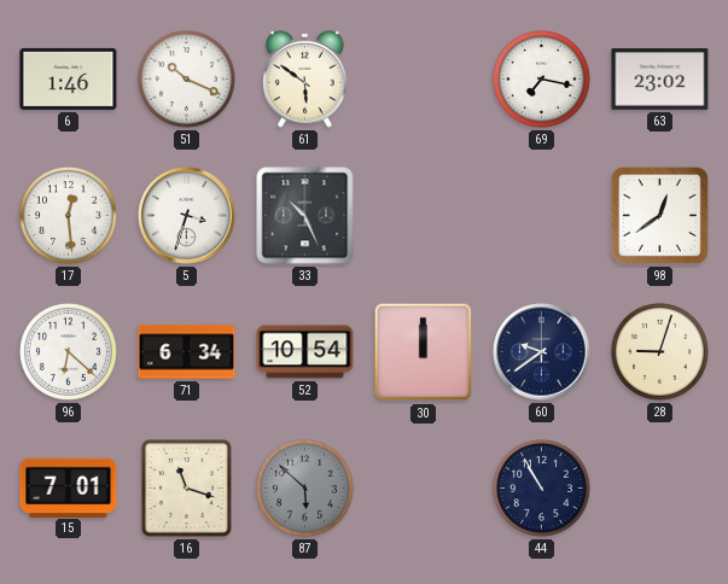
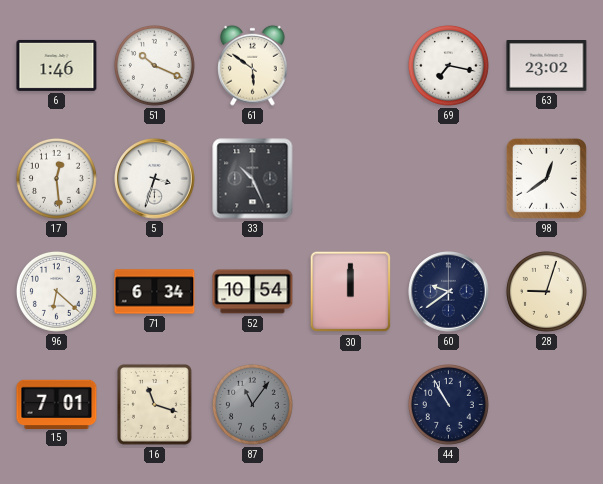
87: 5:52 -> 11:06
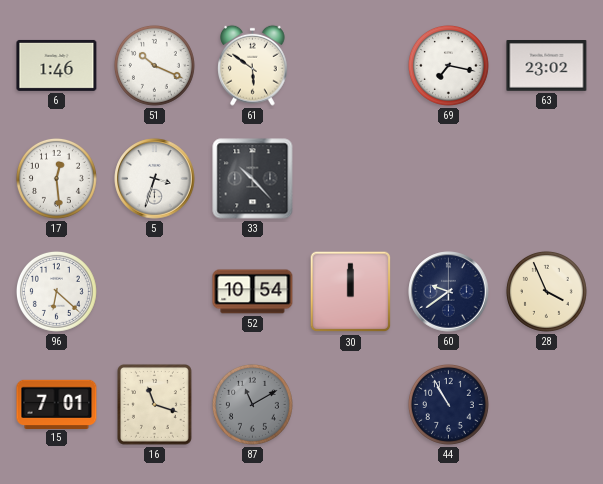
33: 10:26 -> 10:23
98: 12:39 -> none
71: 6:34 -> none
28: 9:03 -> 3:56
87: 11:06 -> 11:10
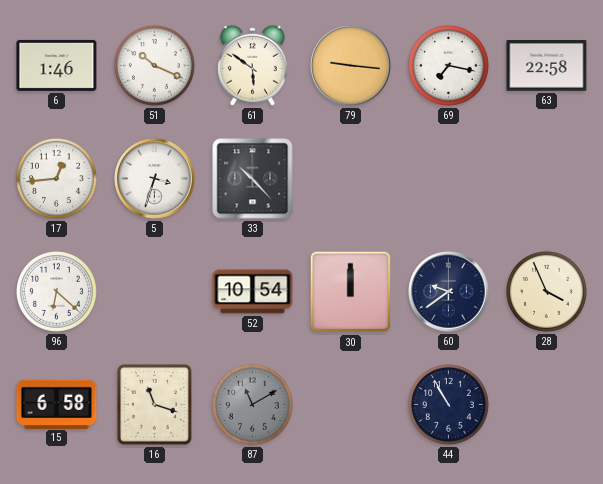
79: none -> 9:16
63: 23:02 -> 22:58
17: 12:29 -> 12:44
15: 7:01 -> 6:58
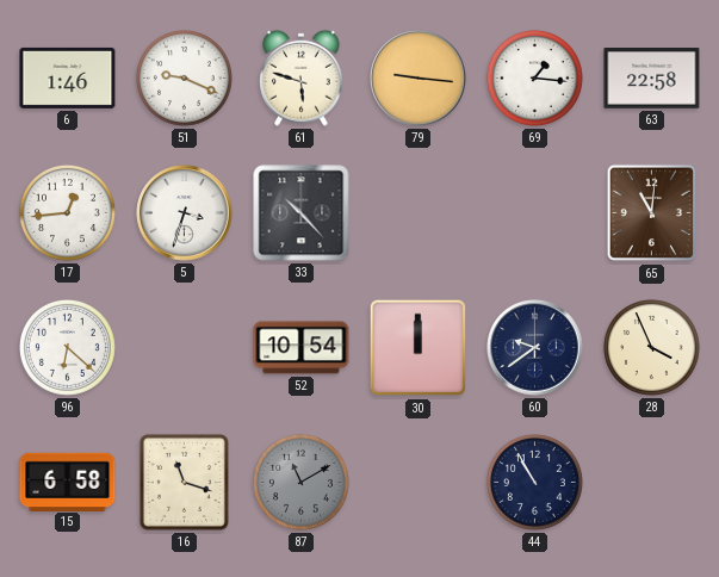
51: 10:19 -> 9:19
61: 5:51 -> 5:48
69: 7:17 -> 1:16
65: none -> 11:01
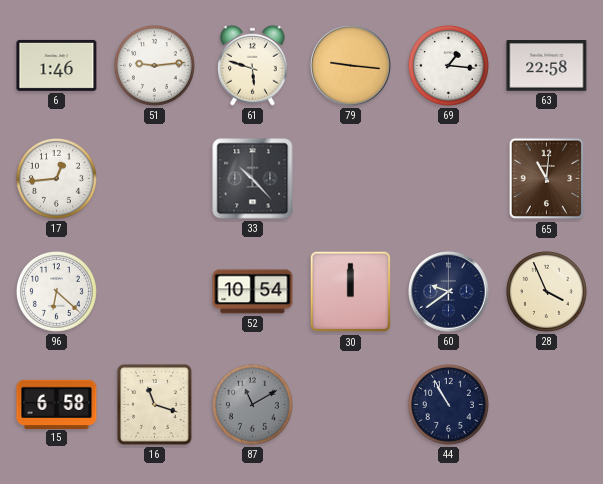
51: 9:19 -> 9:14
5: 3:33 -> none
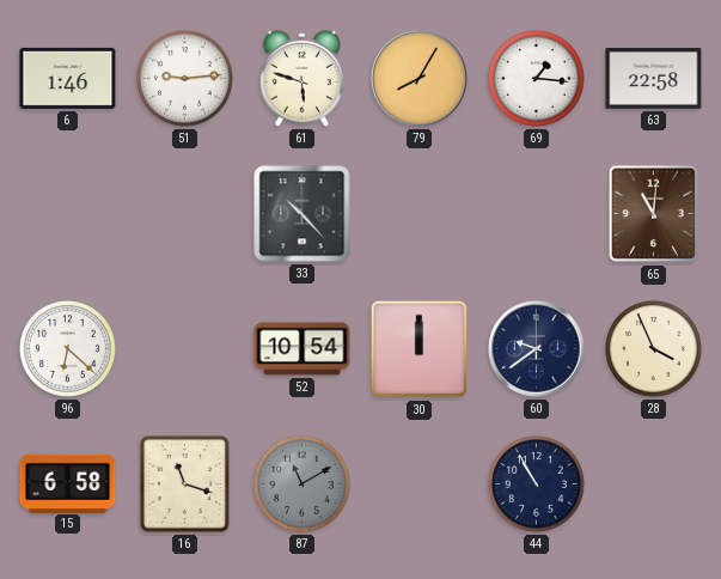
79: 9:16 -> 8:05
17: 12:44 -> none
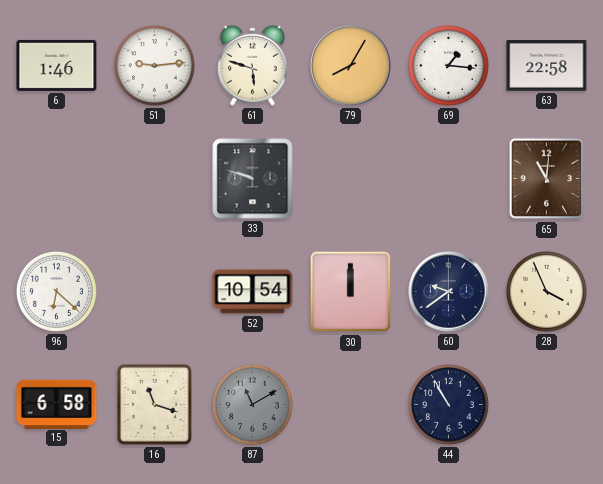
33: 10:23 -> 9:48
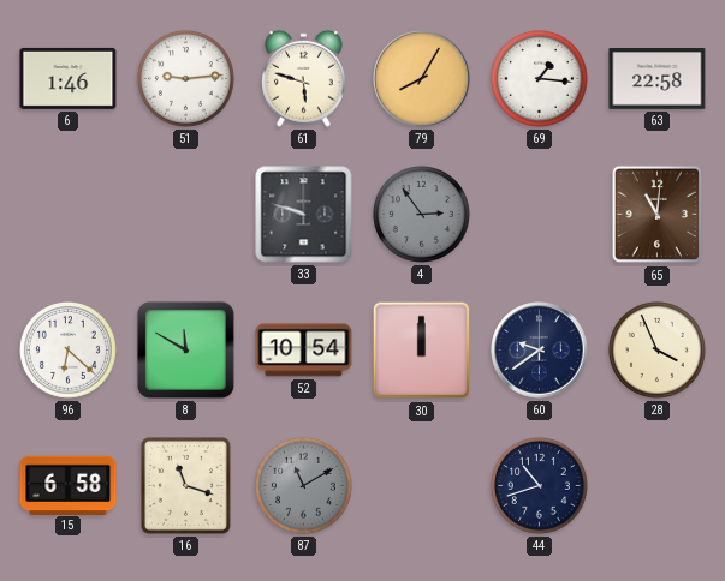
4: none -> 2:54
8: none -> 11:50
44: 10:55 -> 10:42
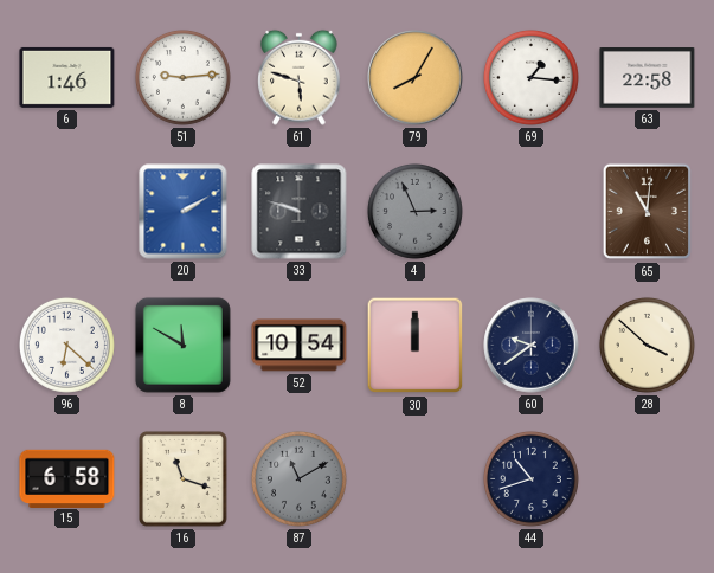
20: none -> 2:10
4: 2:54 -> 2:56
28: 3:56 -> 3:52
